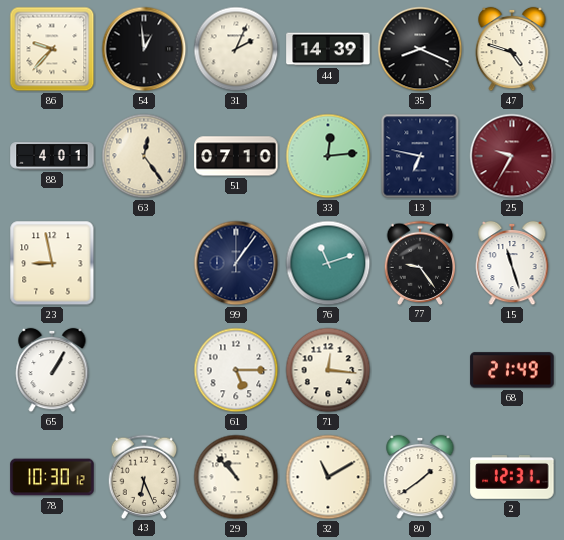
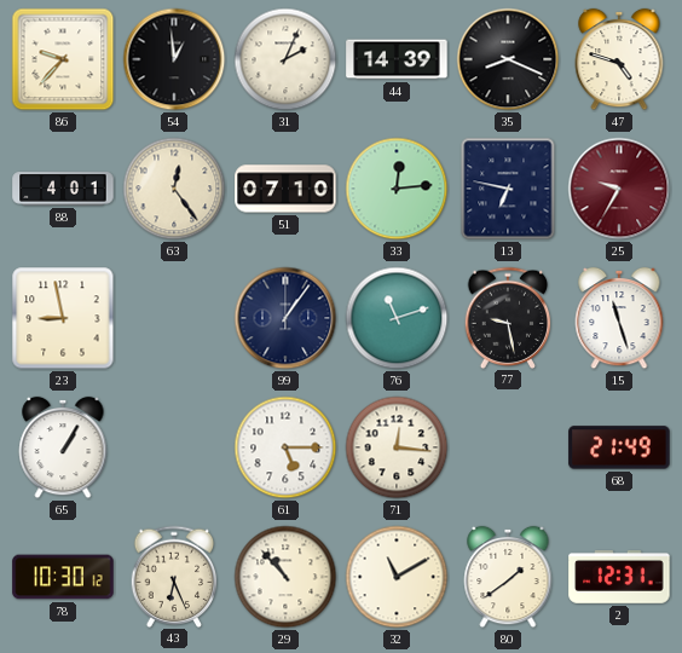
77: 9:24 -> 9:28
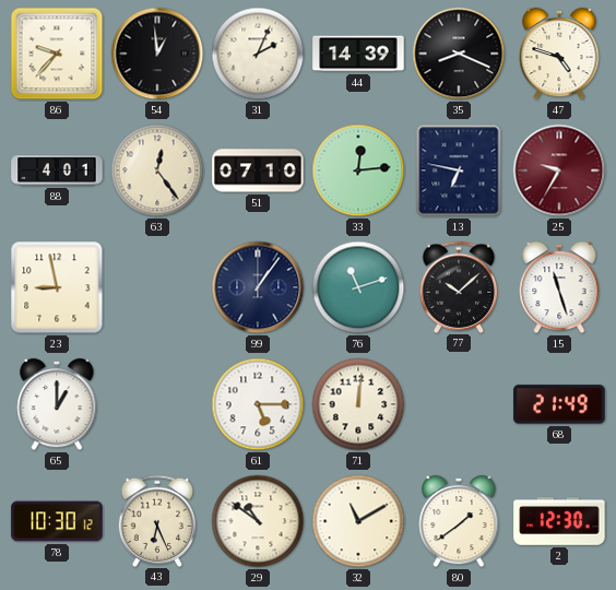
77: 9:28 -> 10:08
65: 1:05 -> 1:00
71: 12:16 -> 12:01
29: 10:53 -> 10:51
2: 12:31 -> 12:30
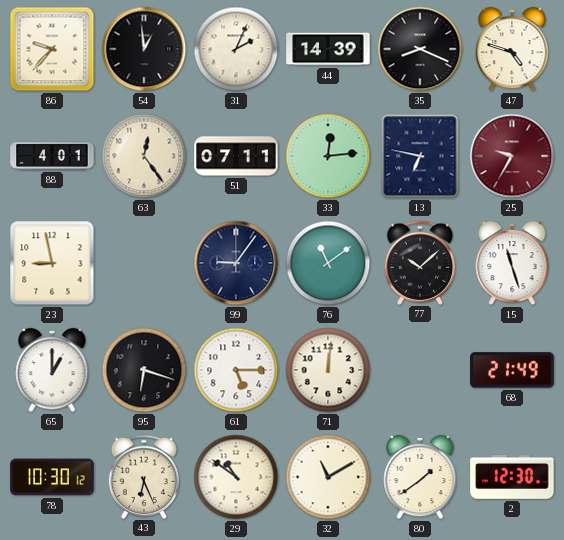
51: 07:10 -> 07:11
99: 1:06 -> 9:06
76: 11:12 -> 11:09
95: none -> 6:18
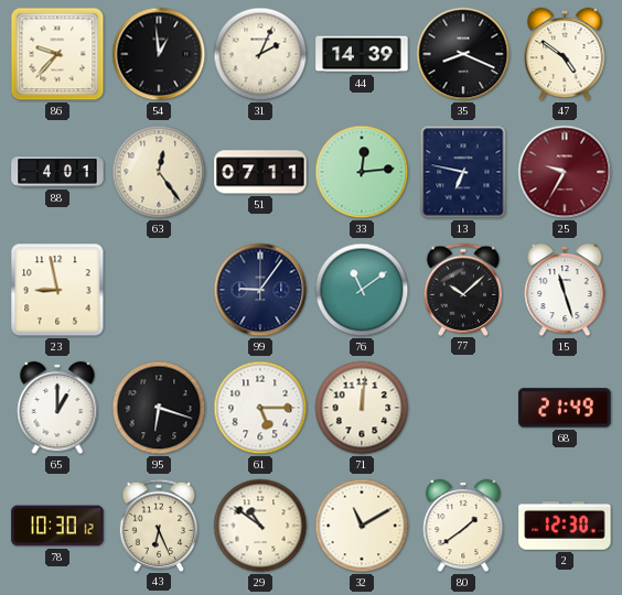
47: 4:48 -> 4:51
